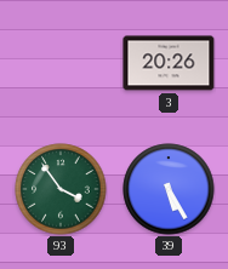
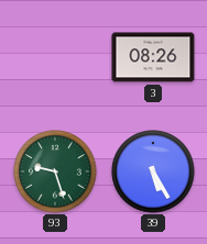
3: 20:26 -> 08:26
93: 3:54 -> 9:27
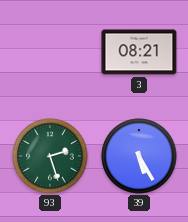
3: 08:26 -> 08:21
93: 9:27 -> 2:27
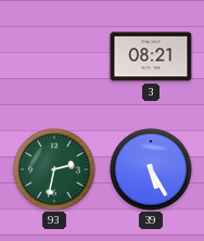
93: 2:27 -> 2:32
